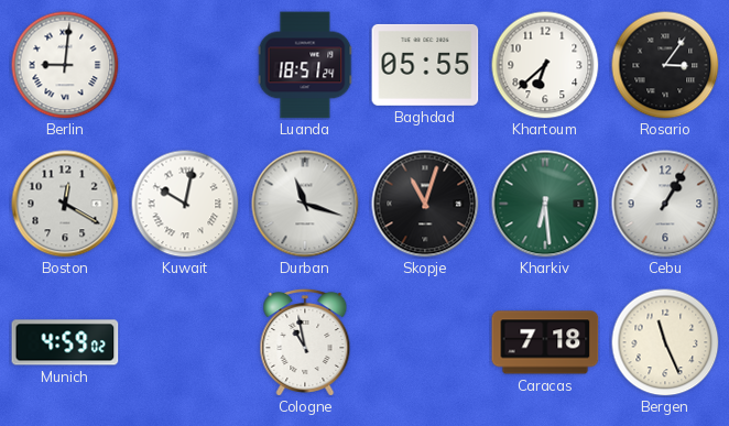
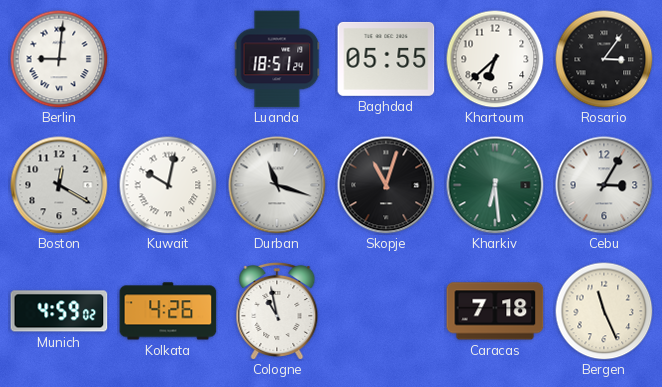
Cebu: 1:05 -> 3:05
Kolkata: none -> 4:26
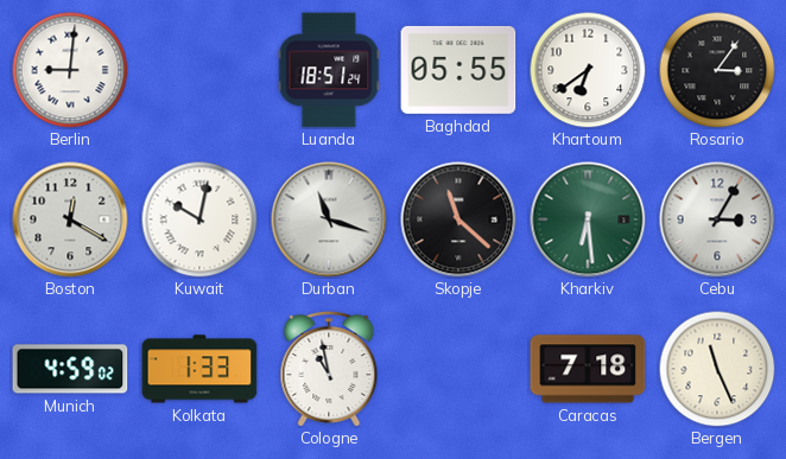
Khartoum: 6:38 -> 6:39
Skopje: 11:03 -> 11:22
Kolkata: 4:26 -> 1:33
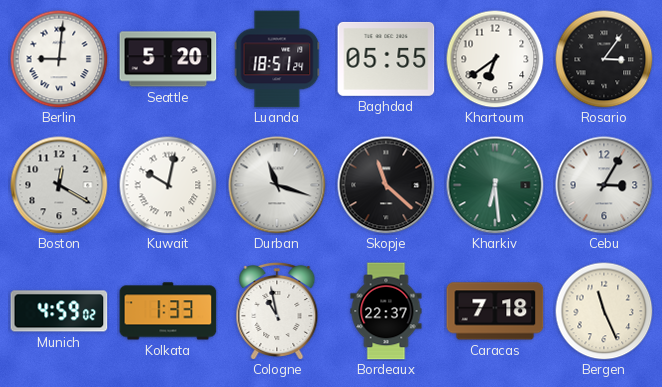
Seattle: none -> 5:20
Bordeaux: none -> 22:37
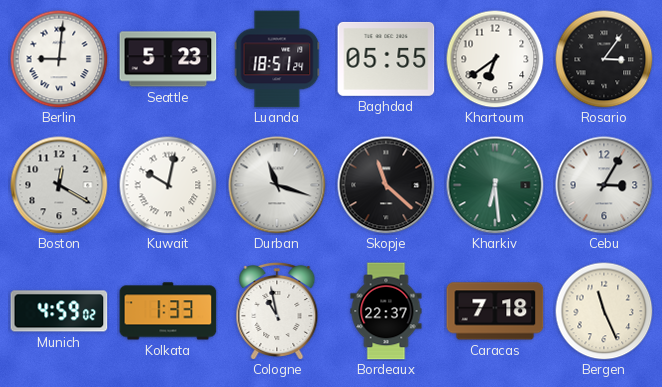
Seattle: 5:20 -> 5:23
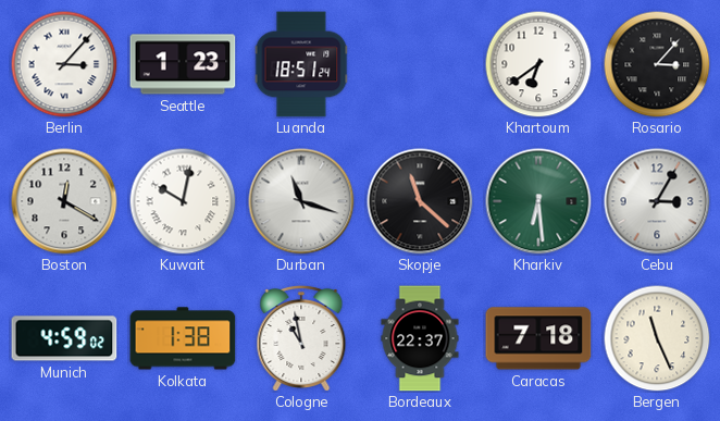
Berlin: 9:01 -> 3:07
Seattle: 5:23 -> 1:23
Baghdad: 05:55 -> none
Rosario: 3:06 -> 3:07
Kolkata: 1:33 -> 1:38
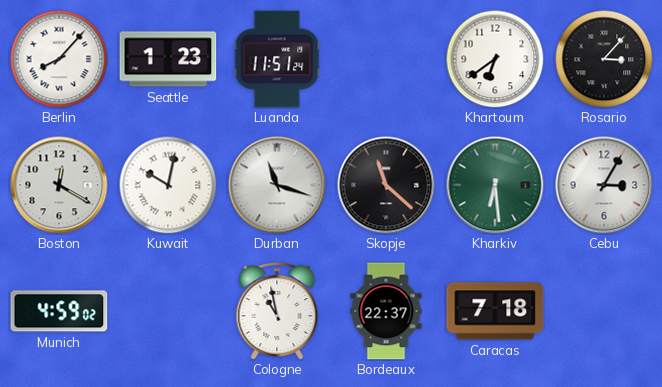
Berlin: 3:07 -> 8:07
Luanda: 18:51 -> 11:51
Kolkata: 1:38 -> none
Bergen: 11:26 -> none
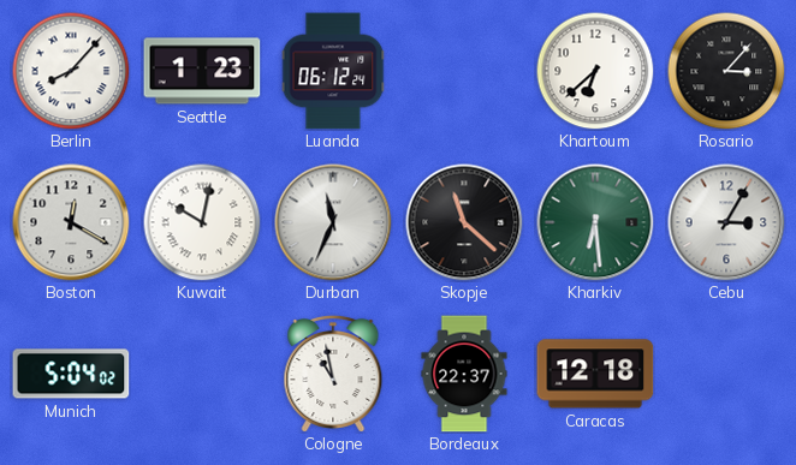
Luanda: 11:51 -> 06:12
Khartoum: 6:39 -> 6:38
Durban: 11:18 -> 11:34
Munich: 4:59 -> 5:04
Caracas: 7:18 -> 12:18
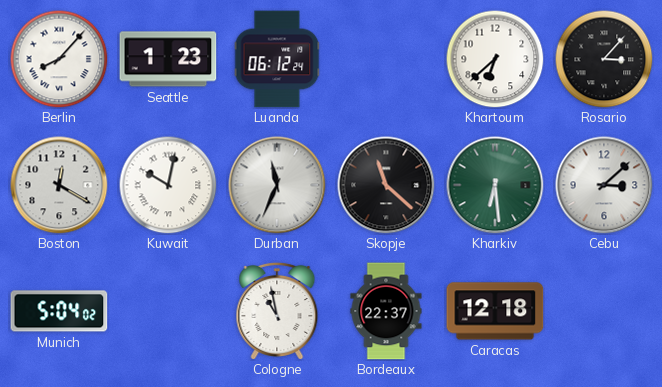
Cebu: 3:05 -> 3:08
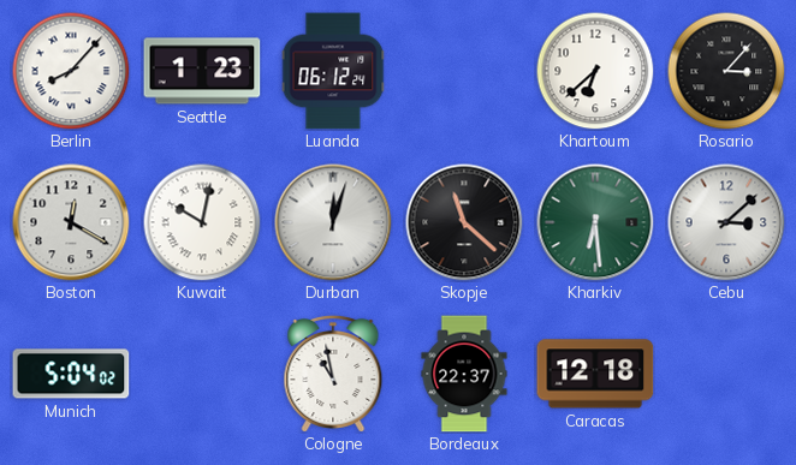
Durban: 11:34 -> 12:03
